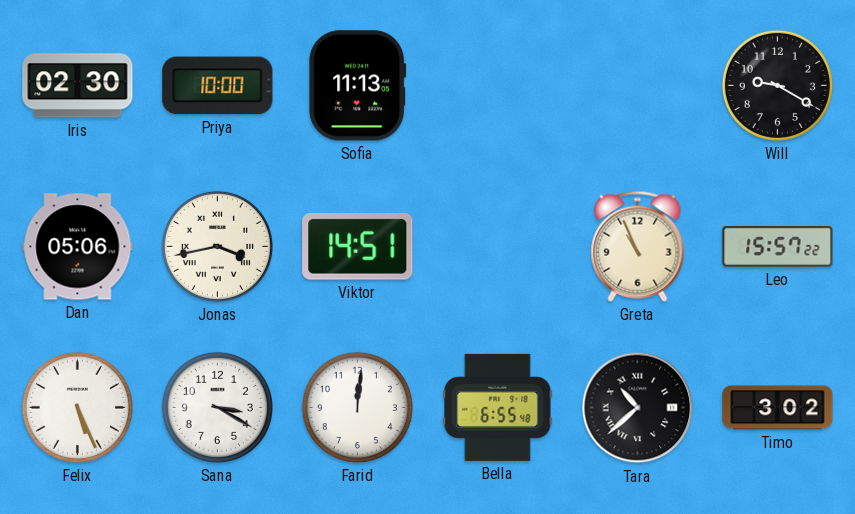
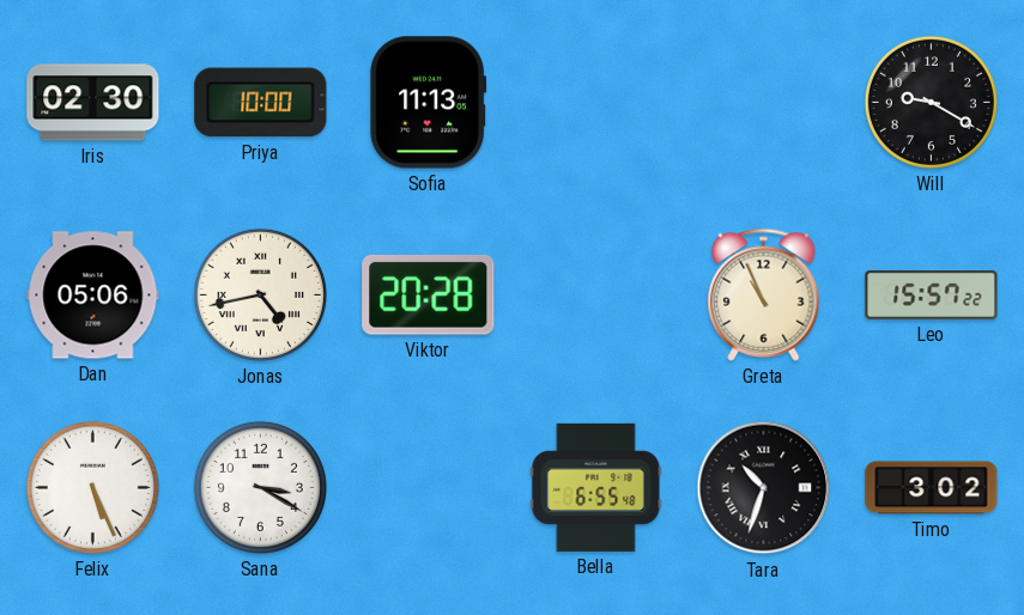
Jonas: 3:43 -> 4:43
Viktor: 14:51 -> 20:28
Farid: 12:01 -> none
Tara: 10:38 -> 10:33
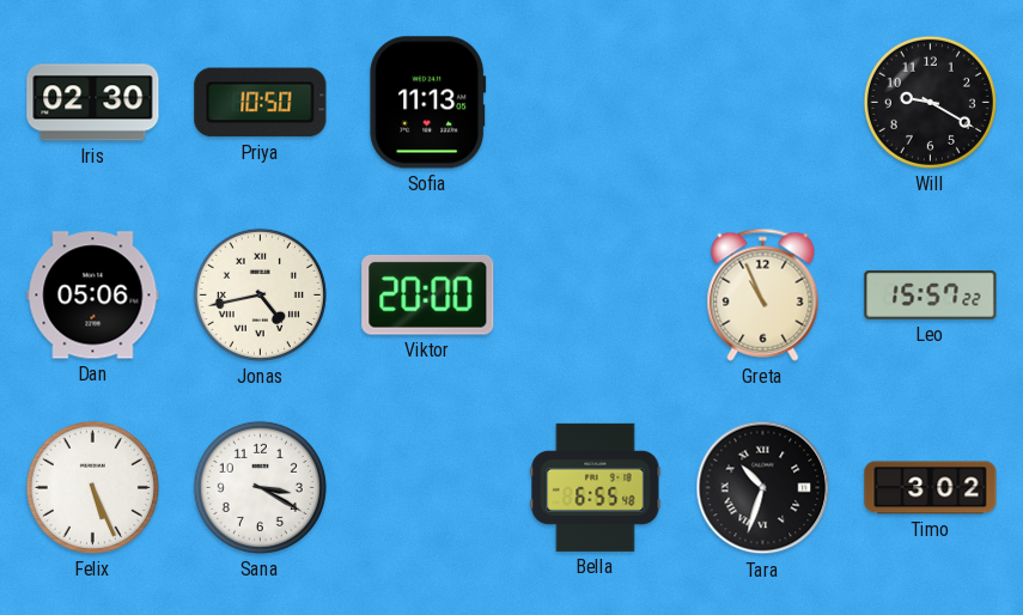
Priya: 10:00 -> 10:50
Viktor: 20:28 -> 20:00
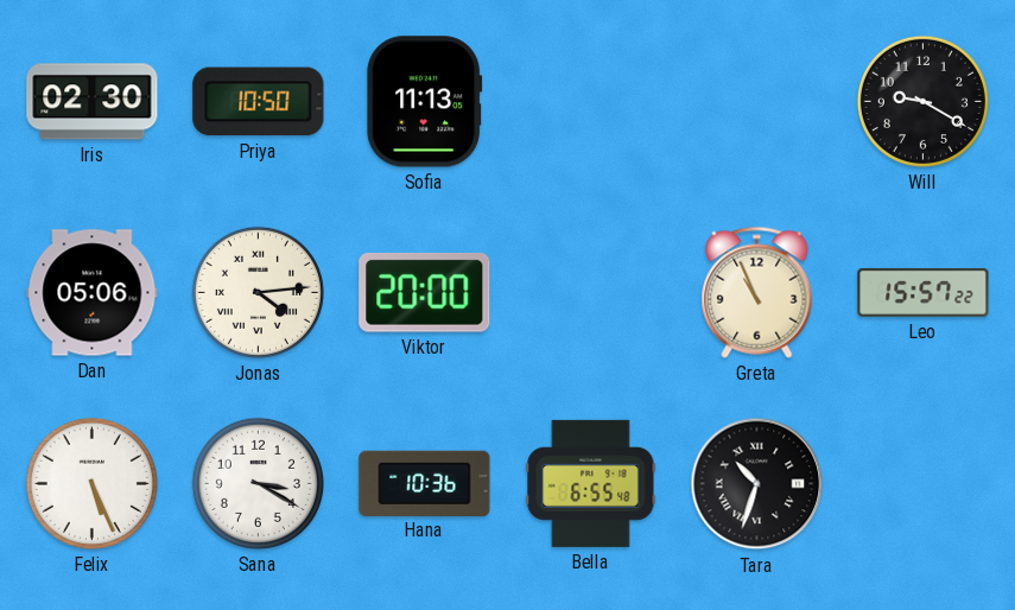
Jonas: 4:43 -> 4:14
Hana: none -> 10:36
Timo: 3:02 -> none
